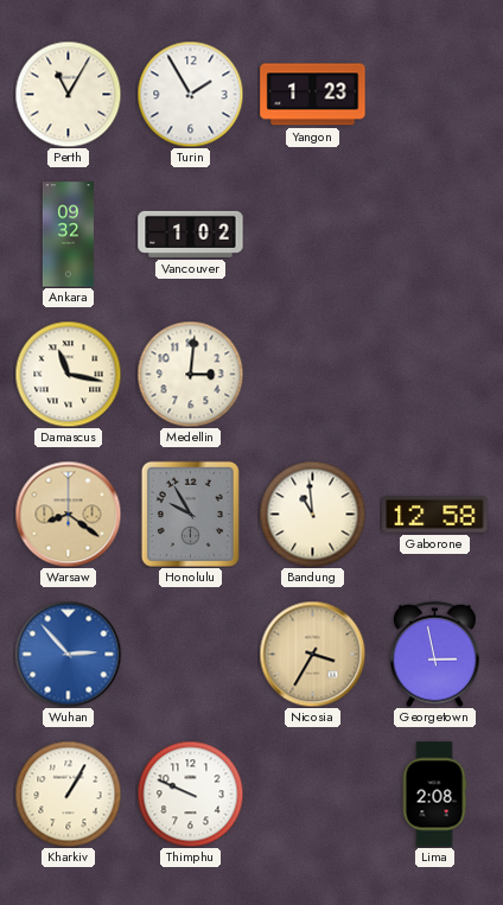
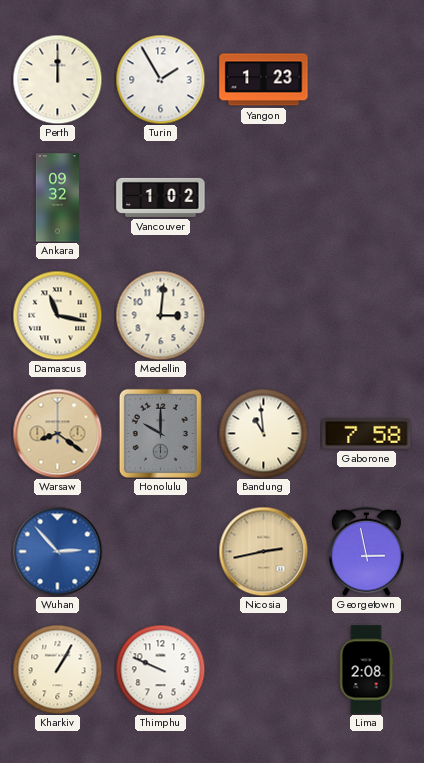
Perth: 11:05 -> 12:00
Honolulu: 9:55 -> 10:00
Gaborone: 12:58 -> 7:58
Nicosia: 3:35 -> 2:43
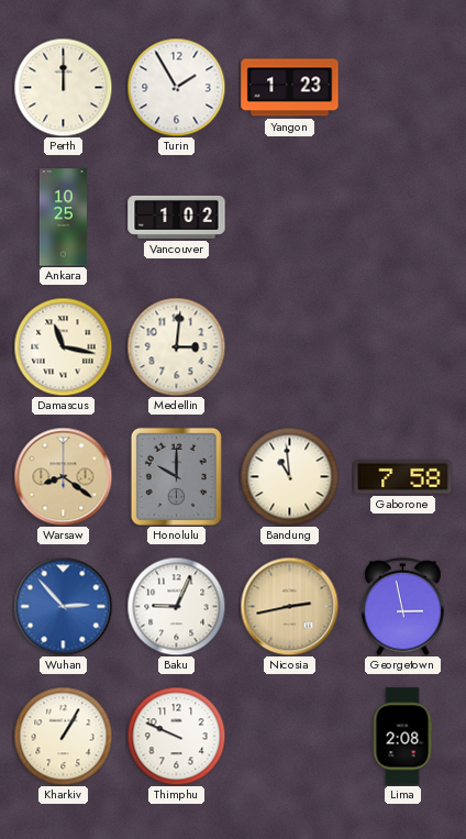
Ankara: 09:32 -> 10:25
Baku: none -> 9:04
